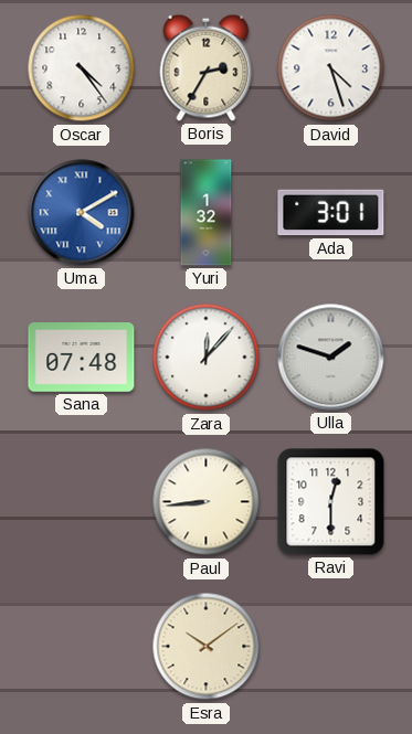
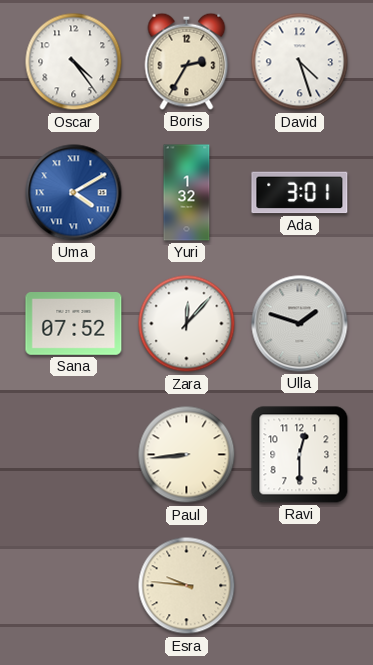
Sana: 07:48 -> 07:52
Esra: 10:09 -> 9:46
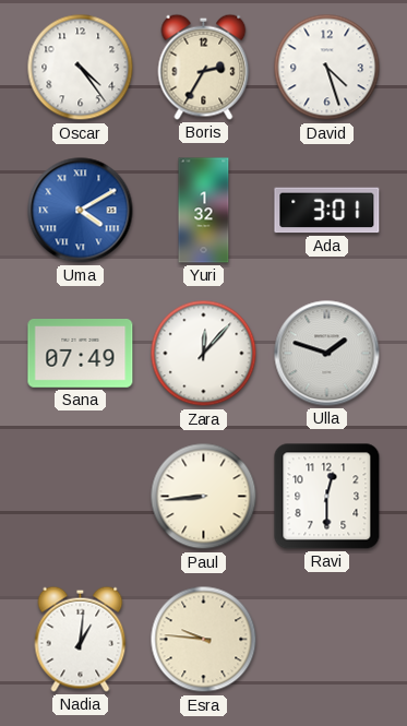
Sana: 07:52 -> 07:49
Nadia: none -> 1:01
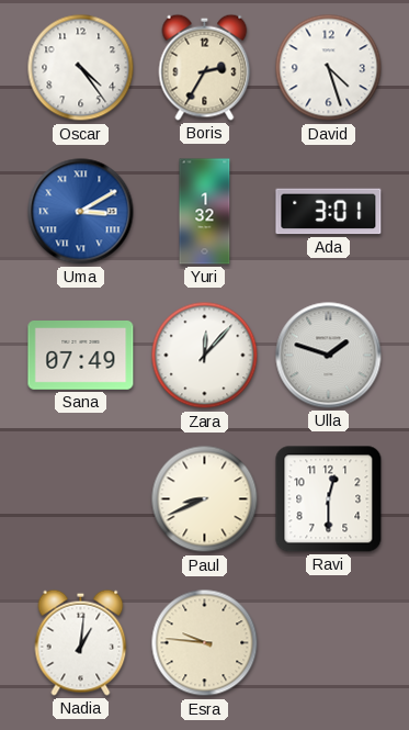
Uma: 4:10 -> 3:10
Paul: 8:44 -> 8:41
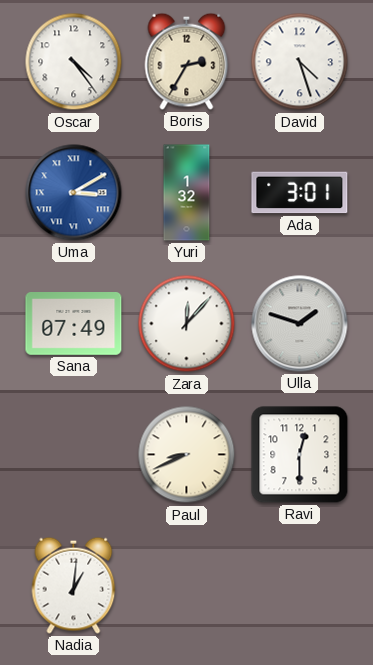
Esra: 9:46 -> none
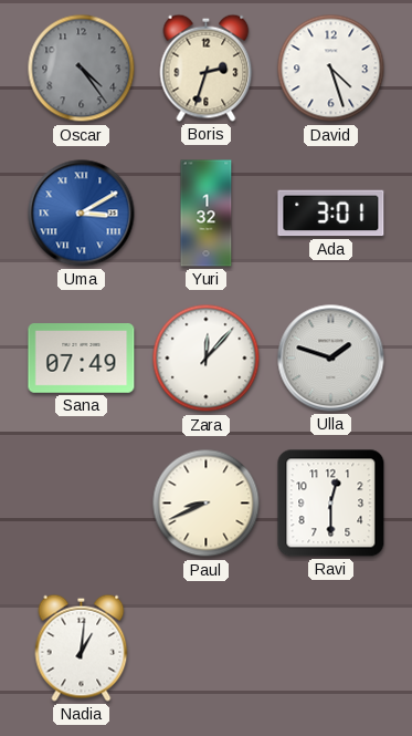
Oscar dial: white -> grey
Boris: 2:35 -> 2:33
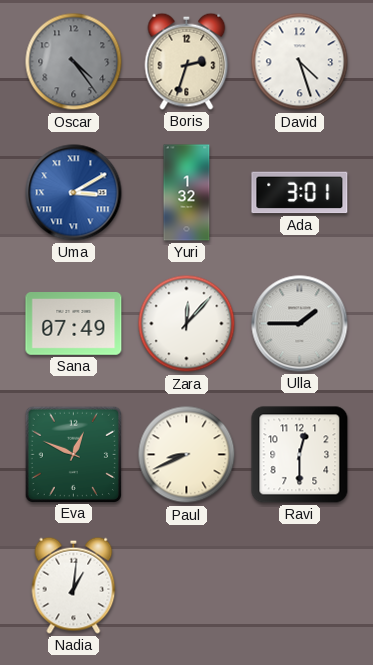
Ulla: 1:48 -> 1:45
Eva: none -> 12:49
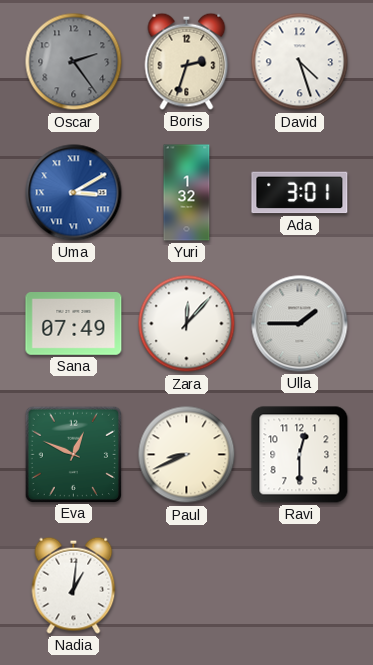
Oscar: 4:24 -> 2:24
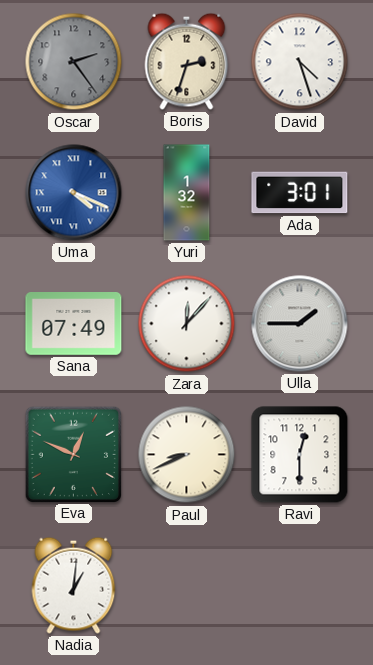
Uma: 3:10 -> 4:19
